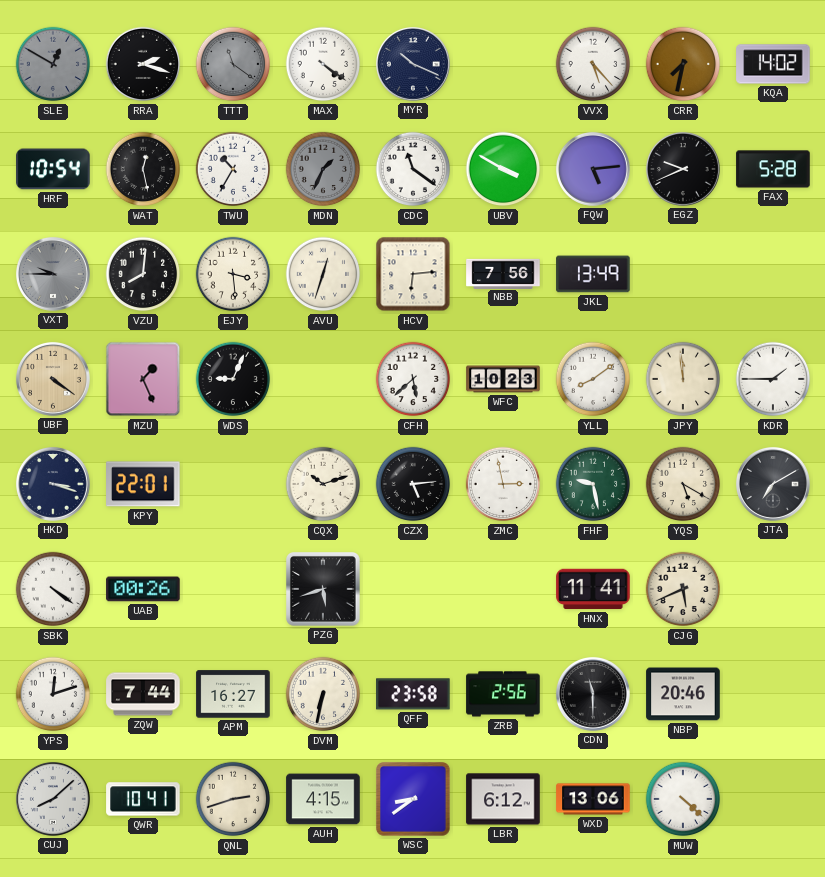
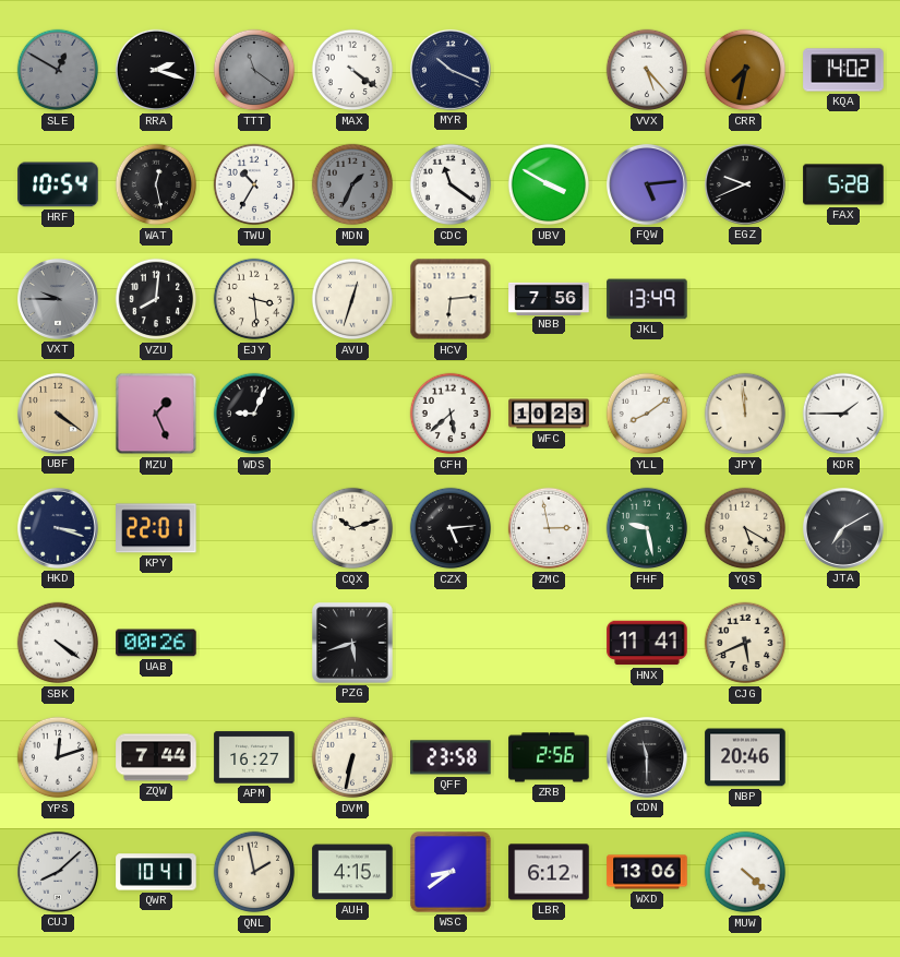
QNL: 2:42 -> 1:58
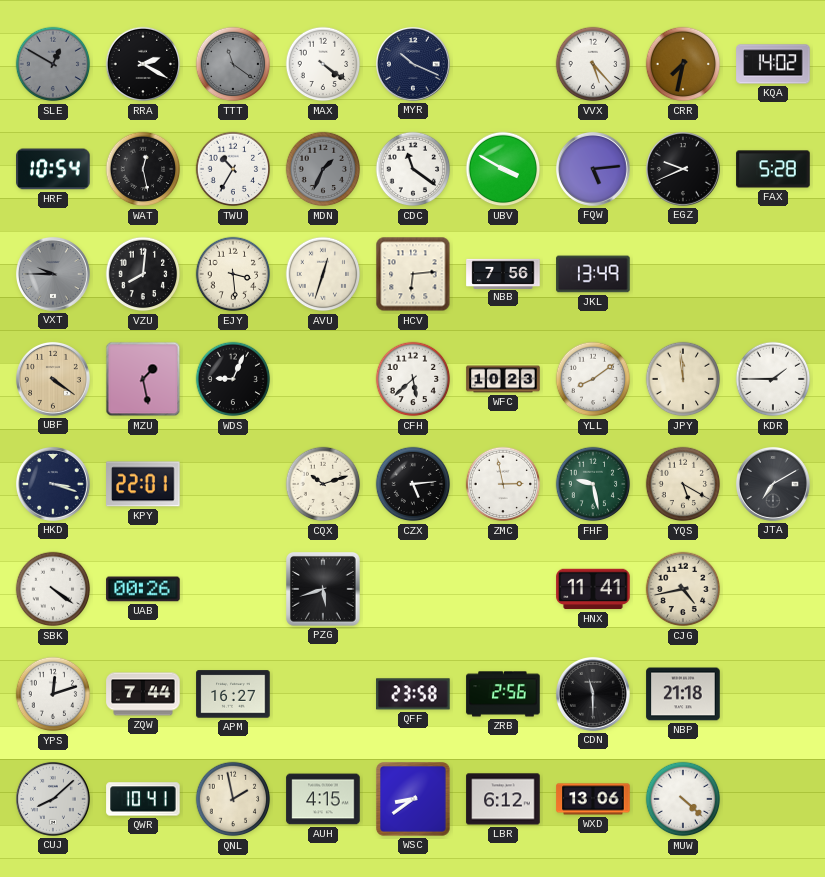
RRA: 2:18 -> 2:20
MZU: 1:26 -> 1:28
CJG: 5:41 -> 4:43
DVM: 6:32 -> none
NBP: 20:46 -> 21:18
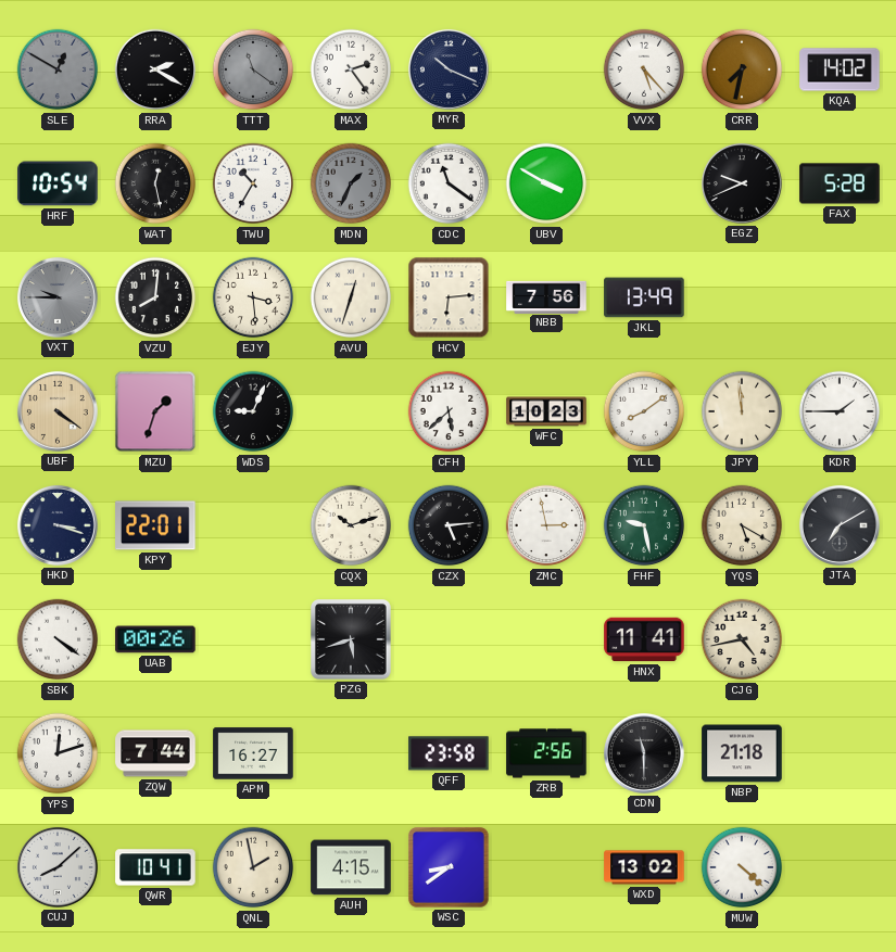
MAX: 4:21 -> 2:24
FQW: 5:14 -> none
MZU: 1:28 -> 1:33
LBR: 6:12 -> none
WXD: 13:06 -> 13:02
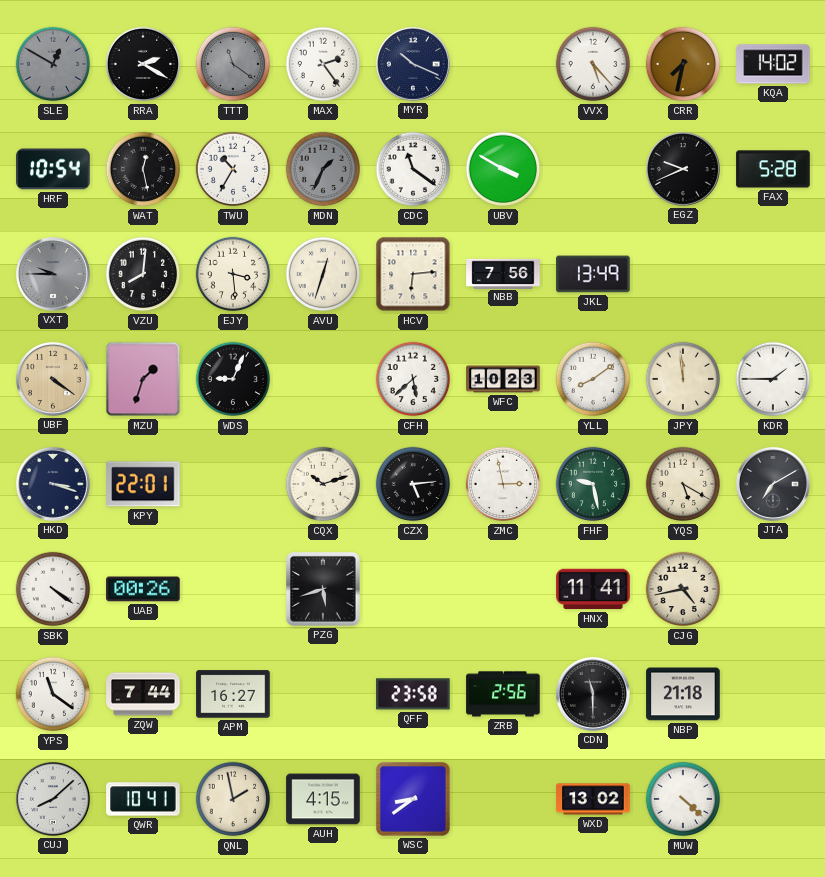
YPS: 12:12 -> 11:21
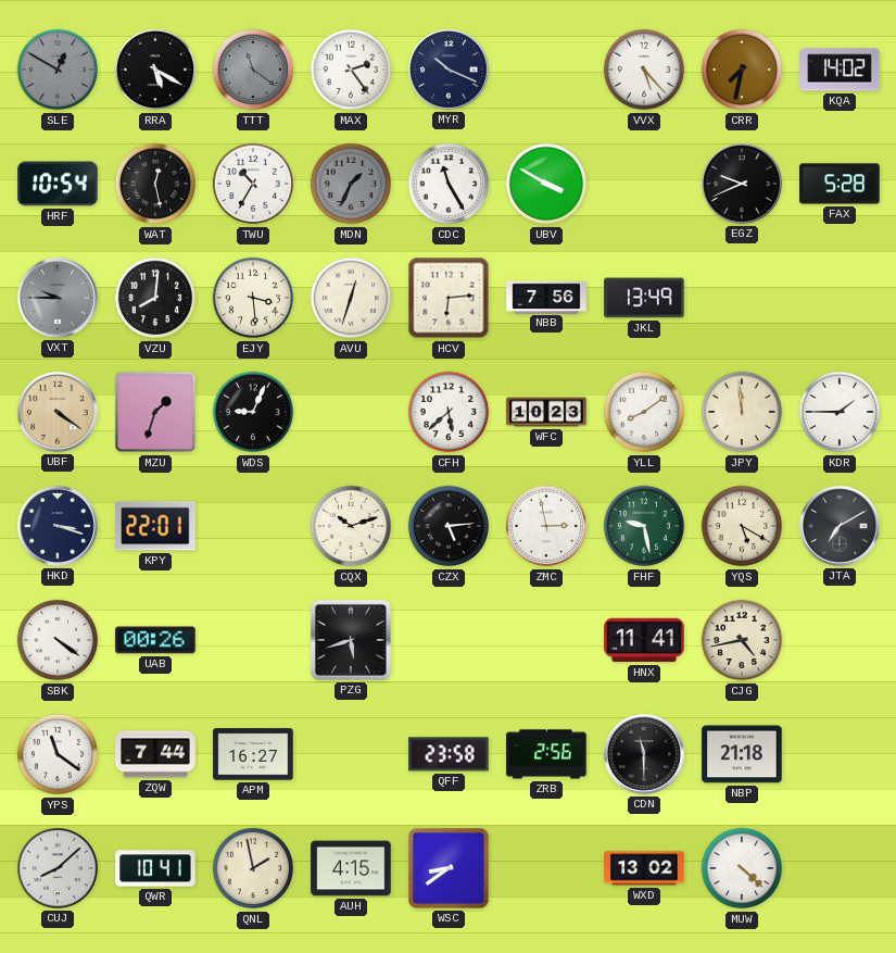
RRA: 2:20 -> 5:20
CDC: 11:21 -> 11:25
